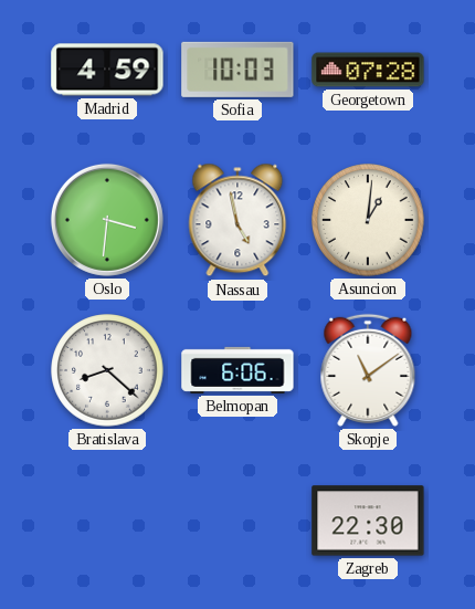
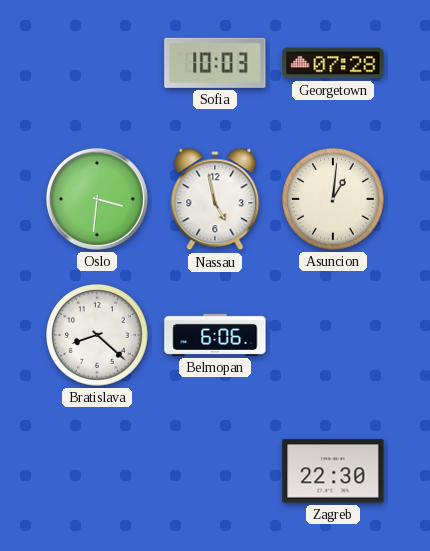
Madrid: 4:59 -> none
Skopje: 11:09 -> none
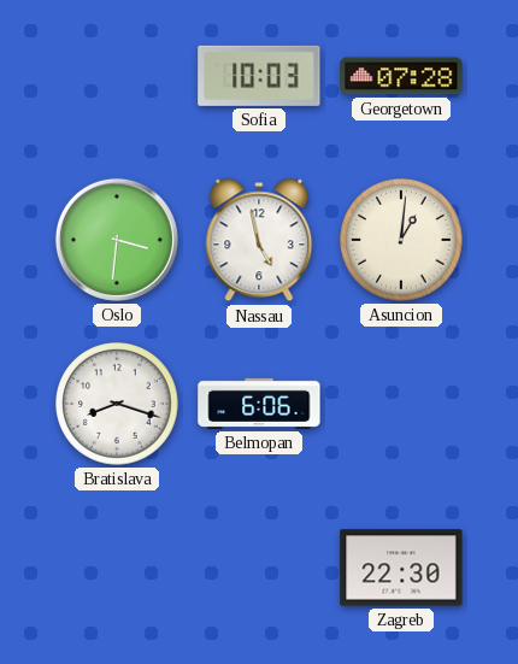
Bratislava: 8:22 -> 8:18
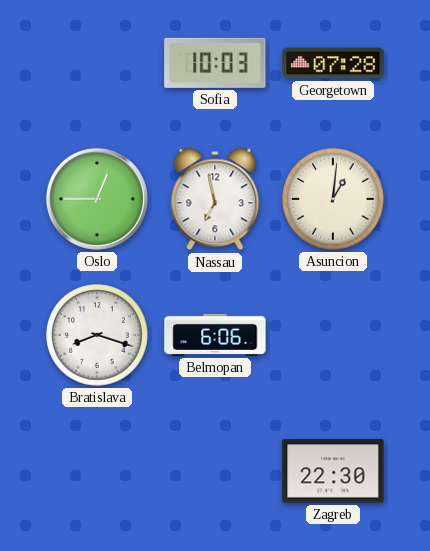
Oslo: 3:31 -> 12:45
Nassau: 4:58 -> 6:58
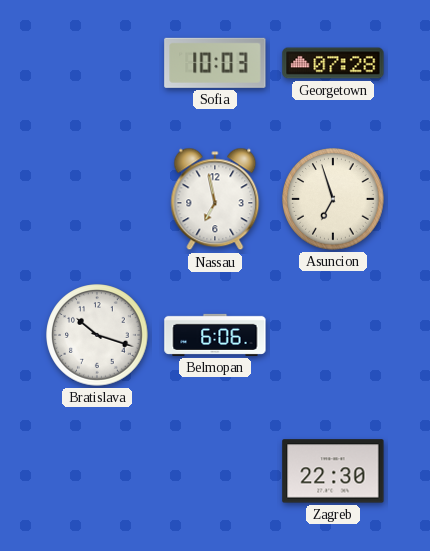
Oslo: 12:45 -> none
Asuncion: 1:01 -> 6:57
Bratislava: 8:18 -> 10:18
